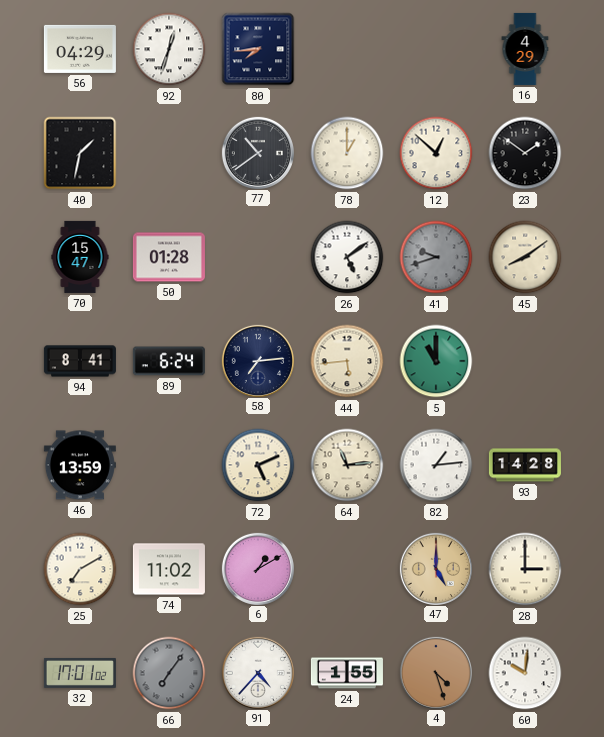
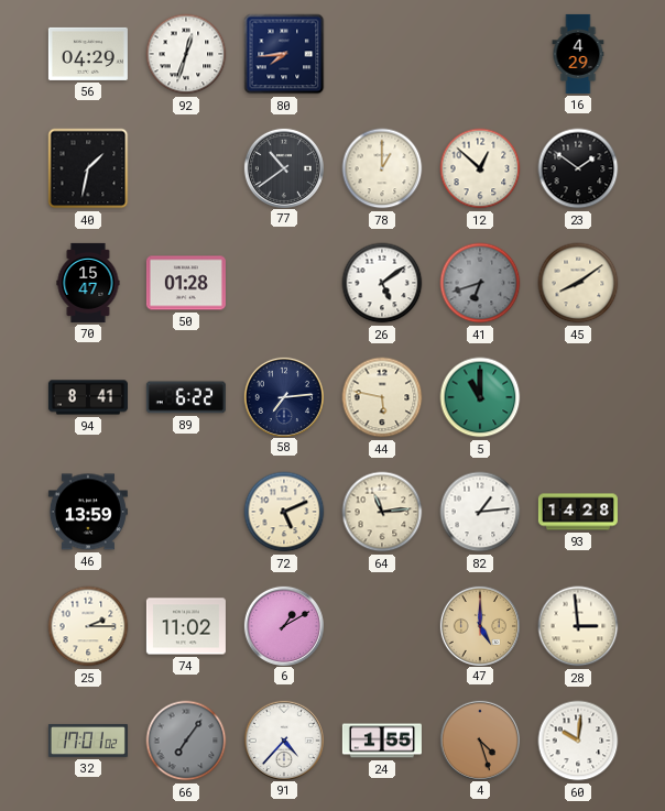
41: 9:42 -> 6:42
89: 6:24 -> 6:22
44: 5:44 -> 5:47
25: 7:10 -> 2:15
28: 3:00 -> 2:59
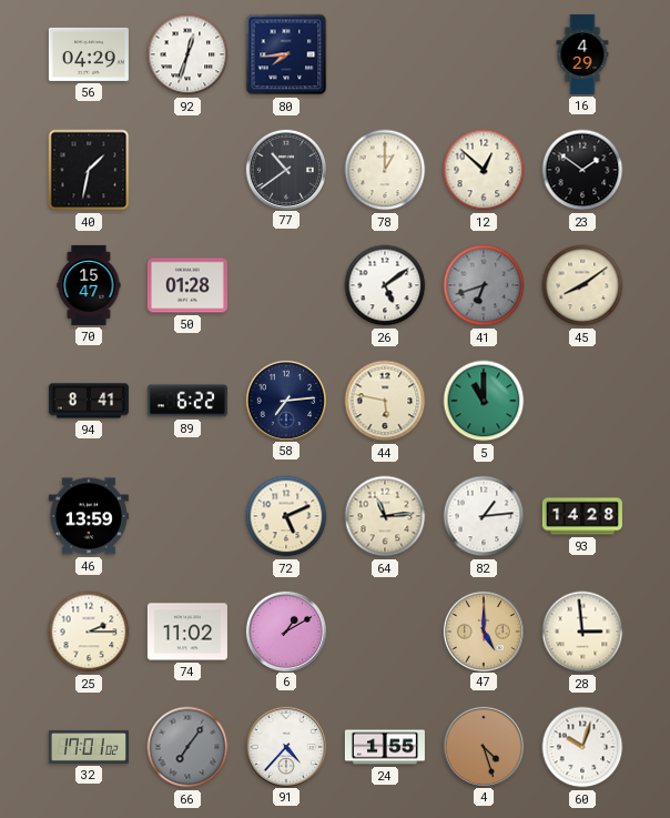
60: 10:01 -> 10:03
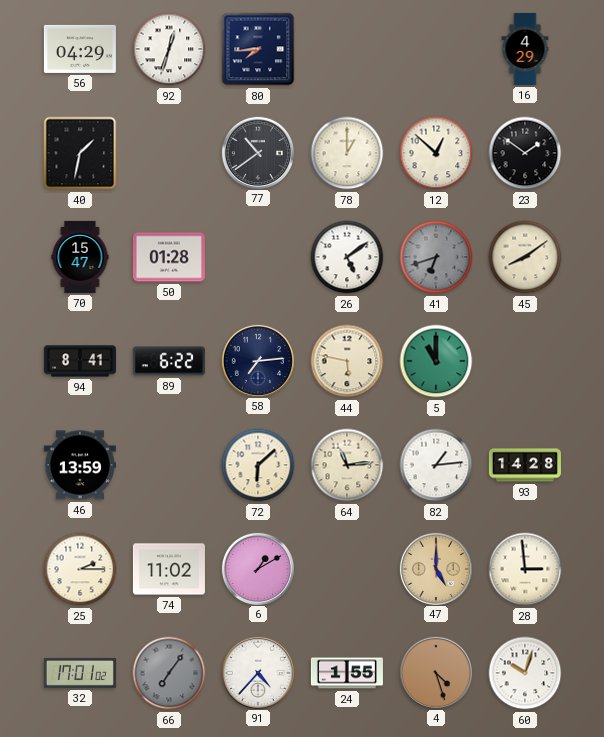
72: 5:11 -> 6:08
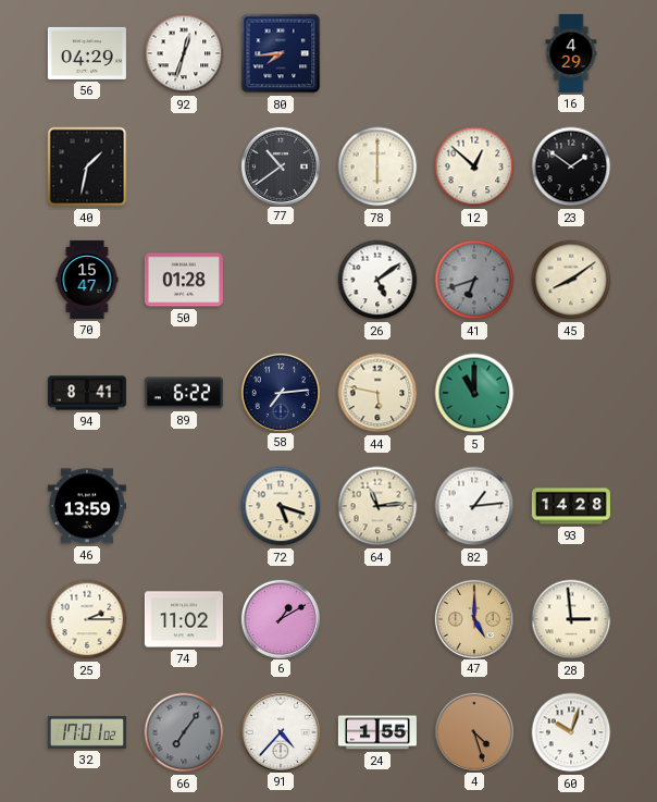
78: 1:00 -> 6:00
72: 6:08 -> 5:18
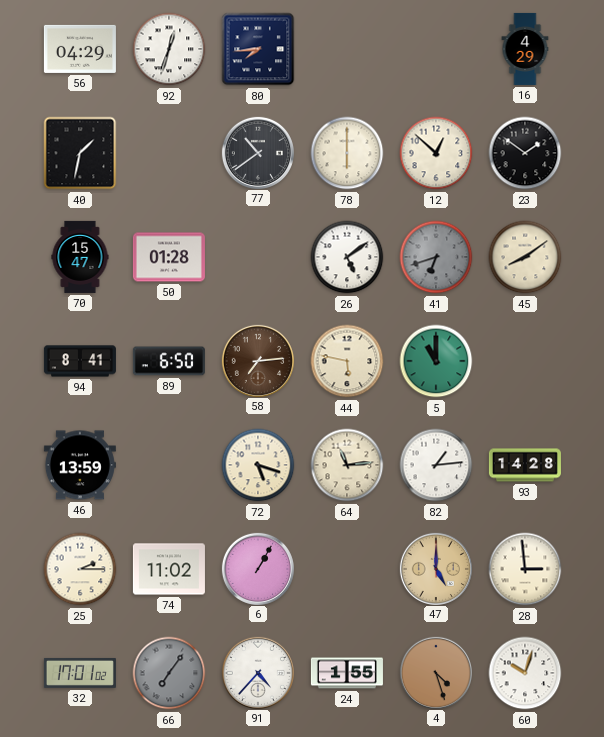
89: 6:22 -> 6:50
58 dial: navy -> brown
6: 1:10 -> 1:05
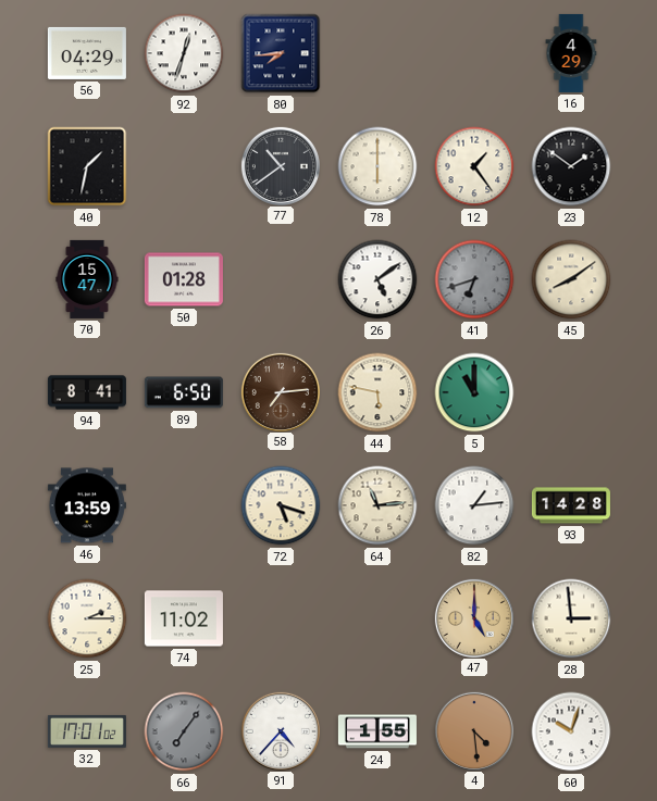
12: 12:52 -> 1:24
6: 1:05 -> none
4: 4:27 -> 4:29
